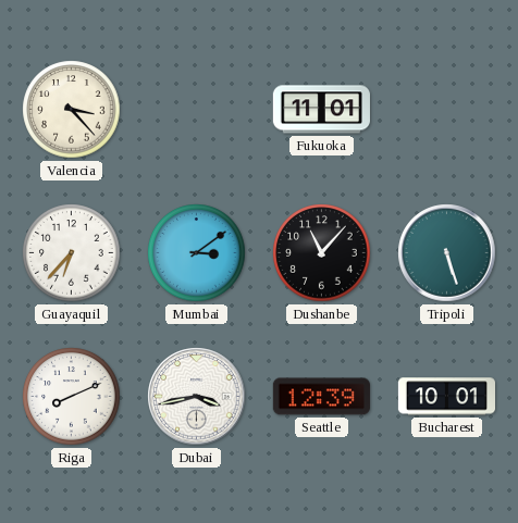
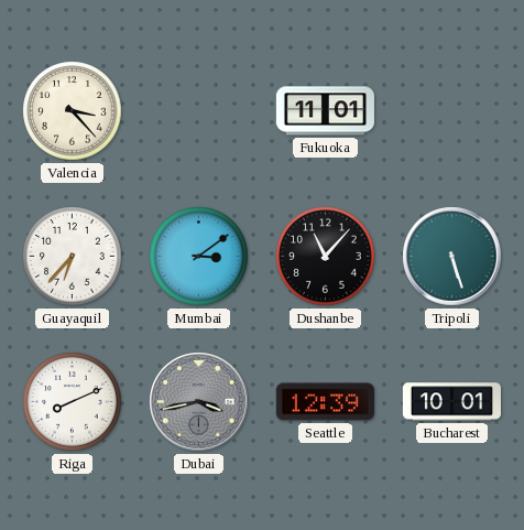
Dubai dial: white -> grey
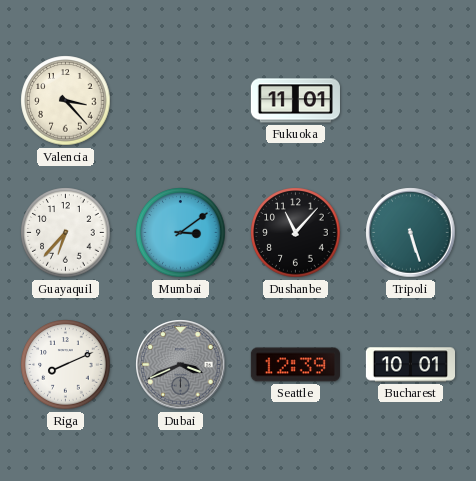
Dubai: 3:43 -> 3:41
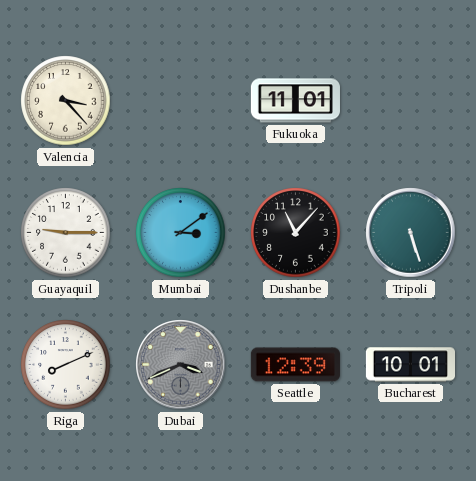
Guayaquil: 6:37 -> 9:15
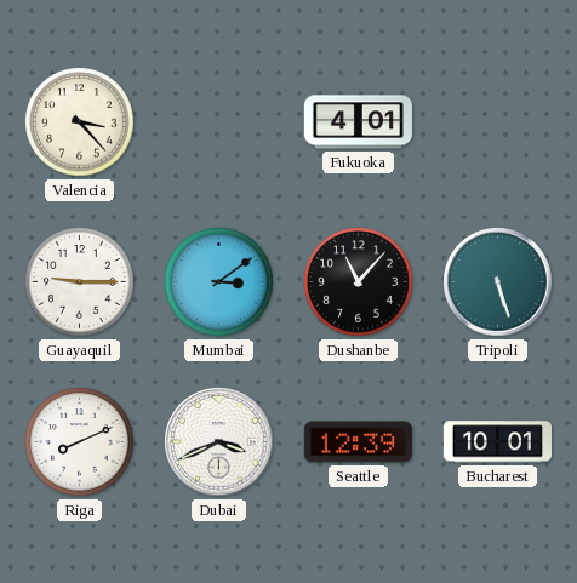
Fukuoka: 11:01 -> 4:01
Dubai dial: grey -> white
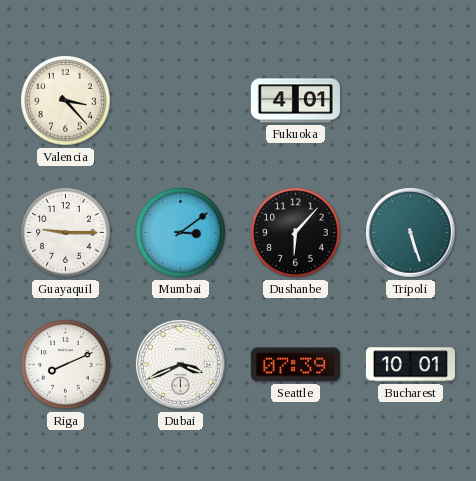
Dushanbe: 11:07 -> 6:07
Seattle: 12:39 -> 07:39
